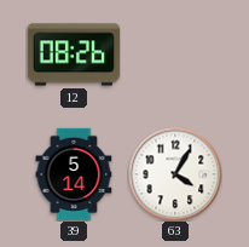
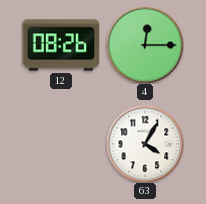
4: none -> 12:15
39: 5:14 -> none
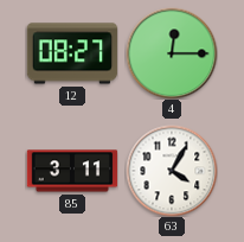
12: 08:26 -> 08:27
85: none -> 3:11
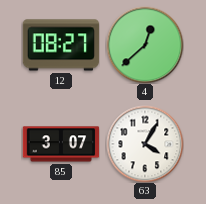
4: 12:15 -> 12:38
85: 3:11 -> 3:07
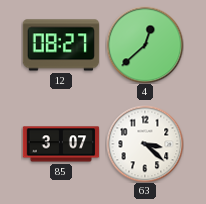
63: 4:05 -> 3:22
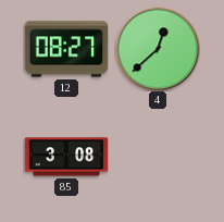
85: 3:07 -> 3:08
63: 3:22 -> none
